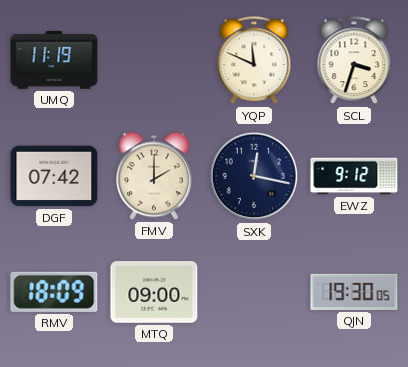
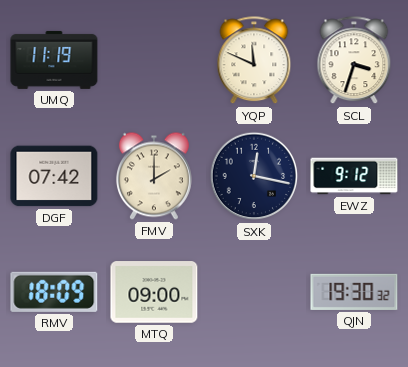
QJN: 19:30:05 -> 19:30:32
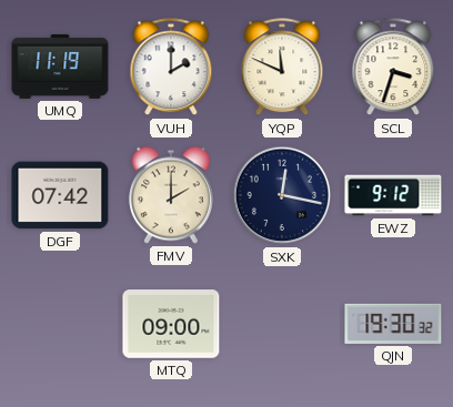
VUH: none -> 2:00
RMV: 18:09 -> none
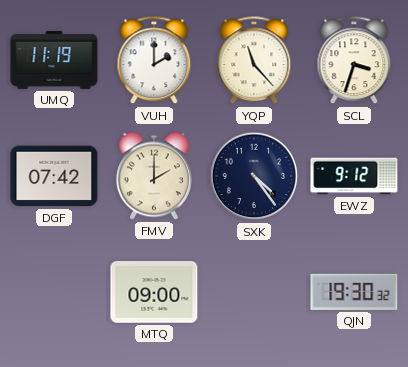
YQP: 11:49 -> 11:23
SXK: 12:17 -> 4:24
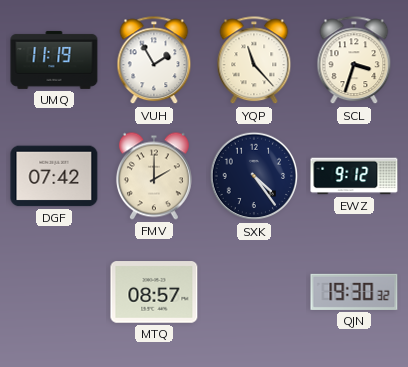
VUH: 2:00 -> 1:55
MTQ: 09:00 -> 08:57
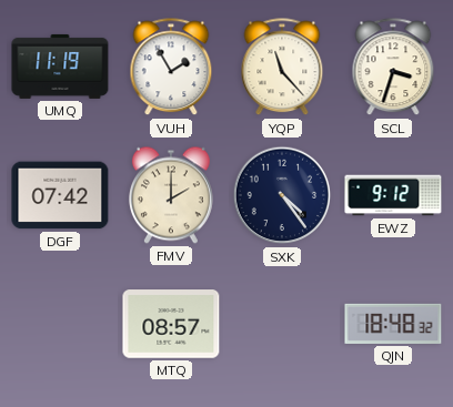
QJN: 19:30 -> 18:48
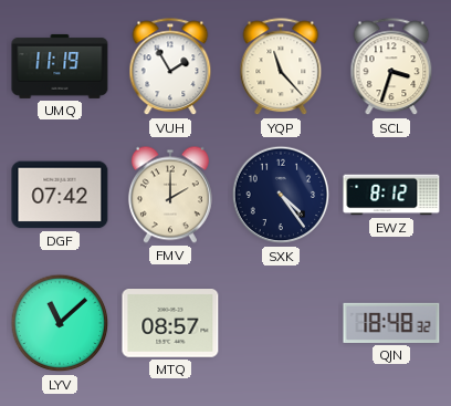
EWZ: 9:12 -> 8:12
LYV: none -> 11:08
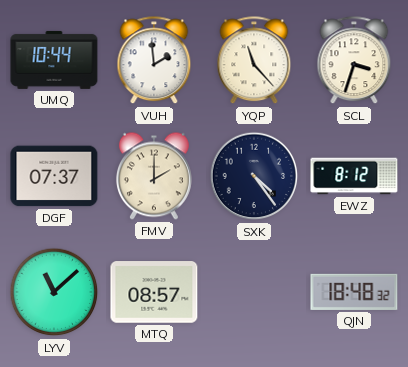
UMQ: 11:19 -> 10:44
VUH: 1:55 -> 1:59
DGF: 07:42 -> 07:37
